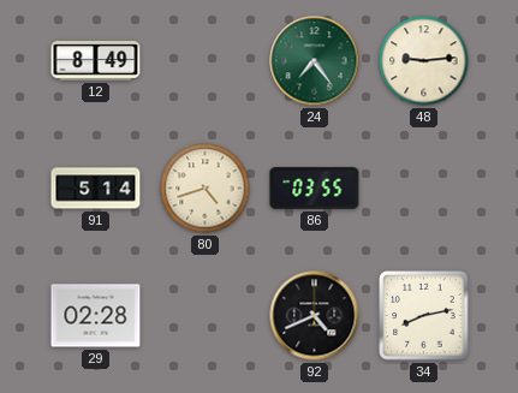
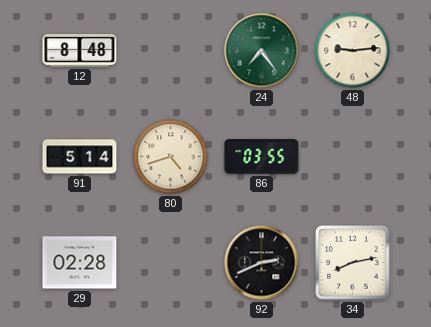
12: 8:49 -> 8:48
92: 4:41 -> 2:41
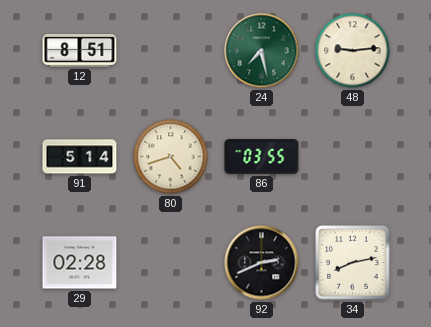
12: 8:48 -> 8:51
24: 7:24 -> 7:28
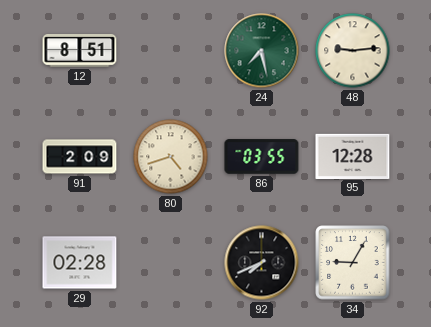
91: 5:14 -> 2:09
95: none -> 12:28
92: 2:41 -> 7:41
34: 8:13 -> 9:05
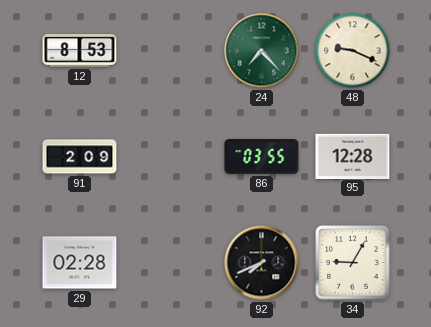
12: 8:51 -> 8:53
24: 7:28 -> 7:23
48: 9:14 -> 9:19
80: 4:42 -> none
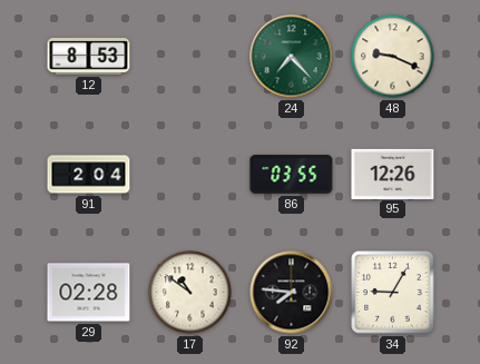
91: 2:09 -> 2:04
95: 12:28 -> 12:26
17: none -> 10:51
92: 7:41 -> 7:46
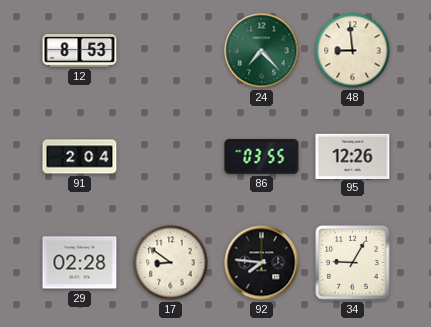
48: 9:19 -> 8:59
17: 10:51 -> 8:51
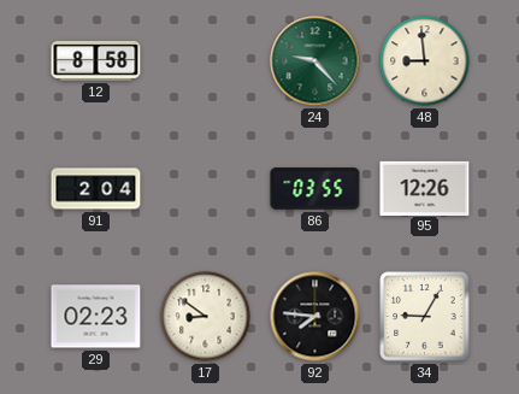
12: 8:53 -> 8:58
24: 7:23 -> 9:23
29: 02:28 -> 02:23
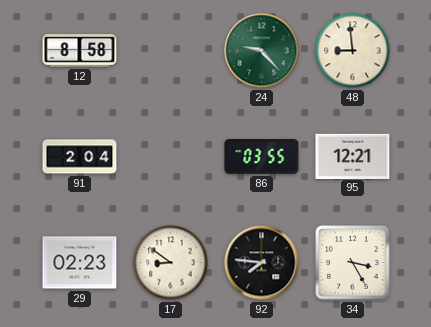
95: 12:26 -> 12:21
34: 9:05 -> 3:25
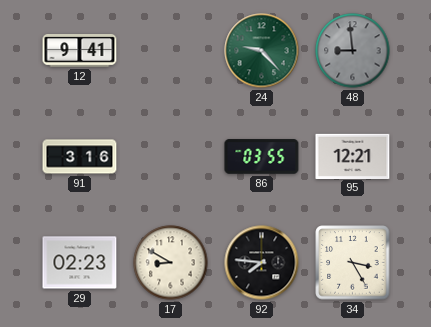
12: 8:58 -> 9:41
48 dial: cream -> grey
91: 2:04 -> 3:16
17: 8:51 -> 8:50
